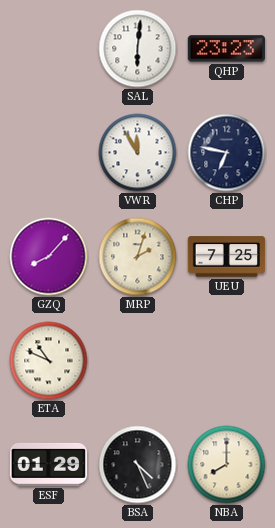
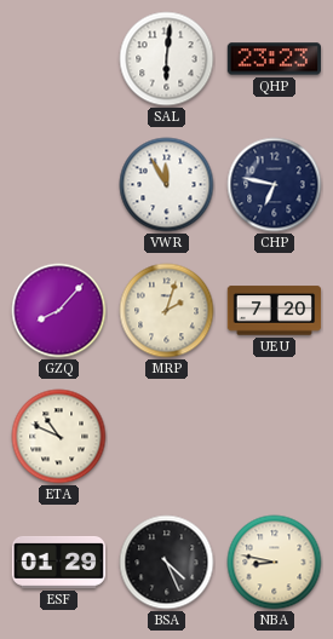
UEU: 7:25 -> 7:20
NBA: 8:00 -> 8:47
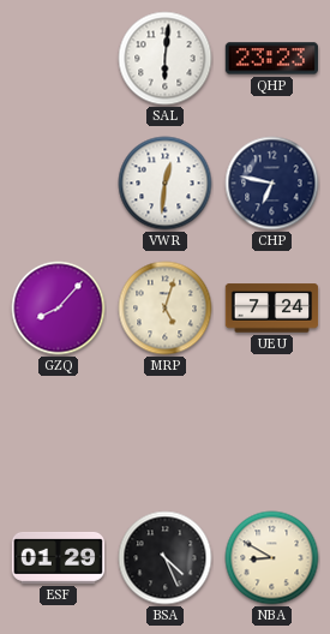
VWR: 11:55 -> 12:31
MRP: 2:03 -> 5:03
UEU: 7:20 -> 7:24
ETA: 10:49 -> none
NBA: 8:47 -> 8:50
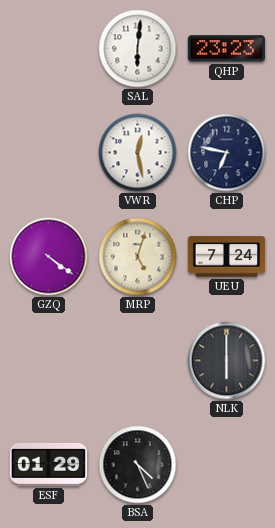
VWR: 12:31 -> 12:28
GZQ: 8:07 -> 4:21
NLK: none -> 6:00
NBA: 8:50 -> none
